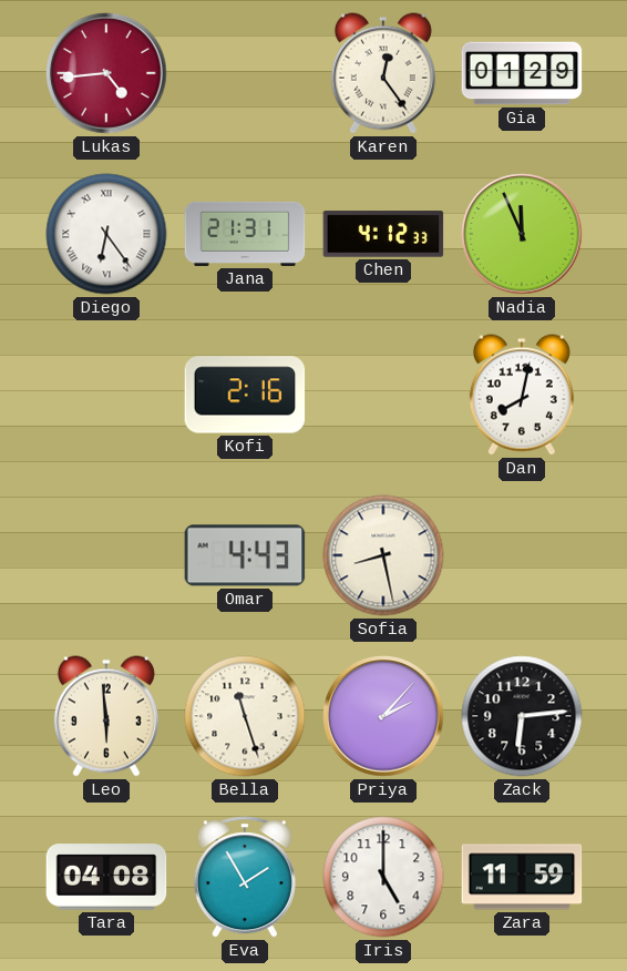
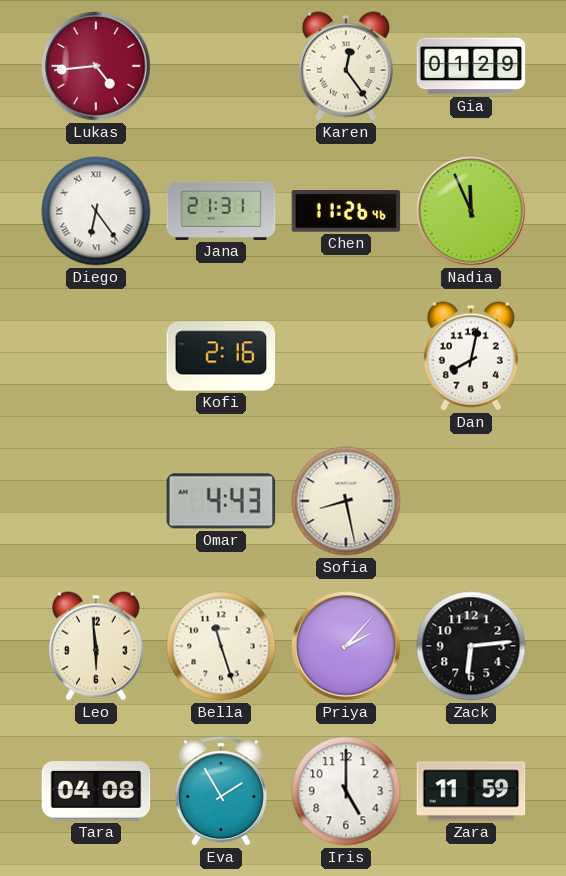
Chen: 4:12 -> 11:26
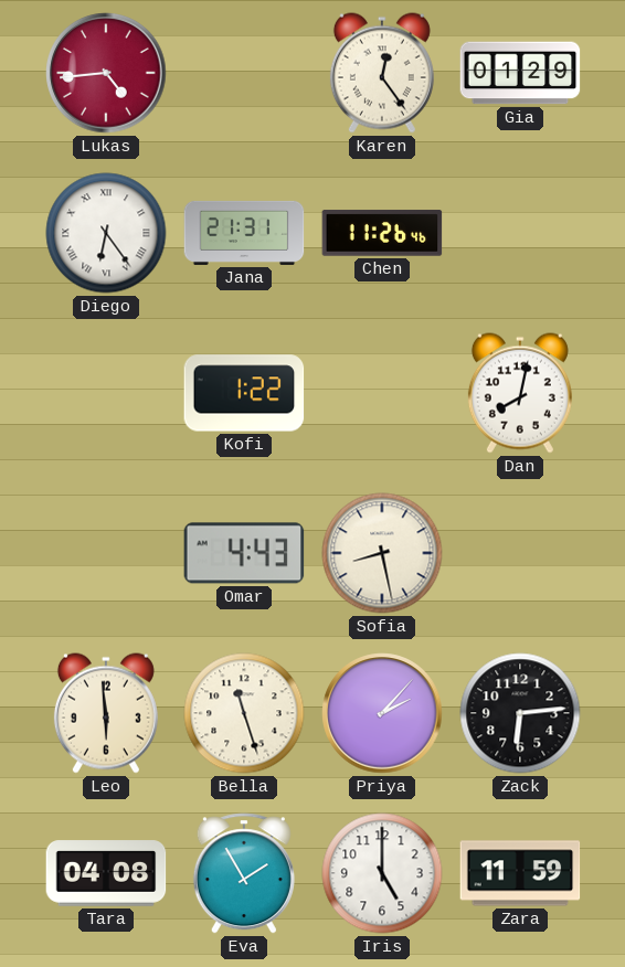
Nadia: 11:56 -> none
Kofi: 2:16 -> 1:22
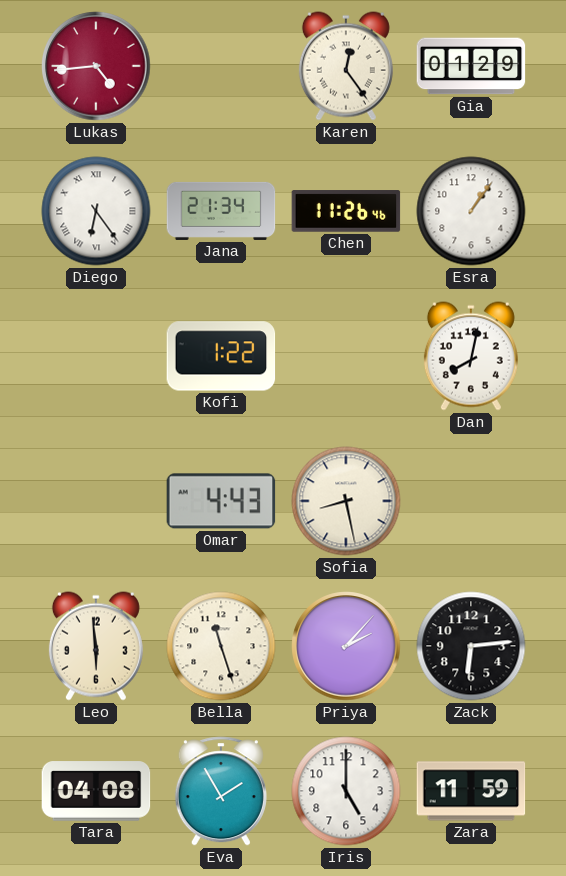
Jana: 21:31 -> 21:34
Esra: none -> 1:06
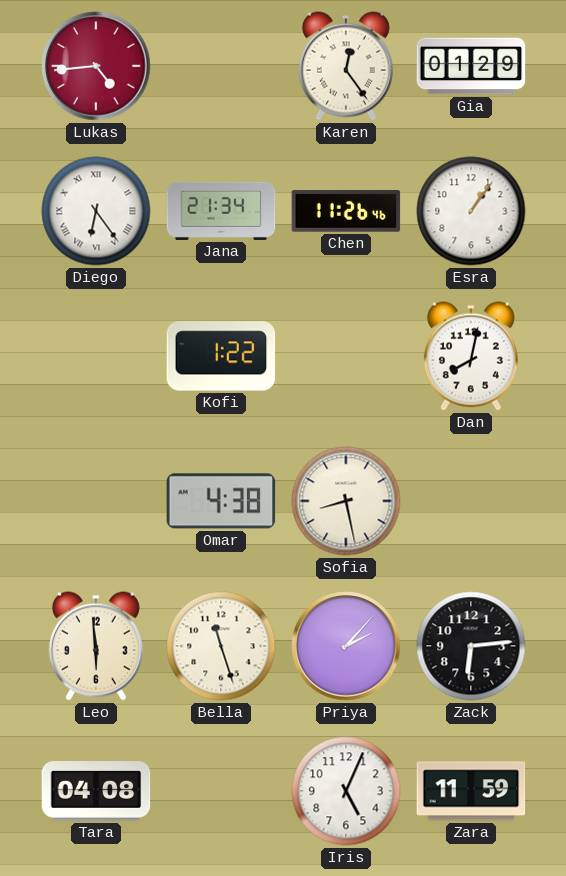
Omar: 4:43 -> 4:38
Eva: 1:55 -> none
Iris: 5:00 -> 5:04
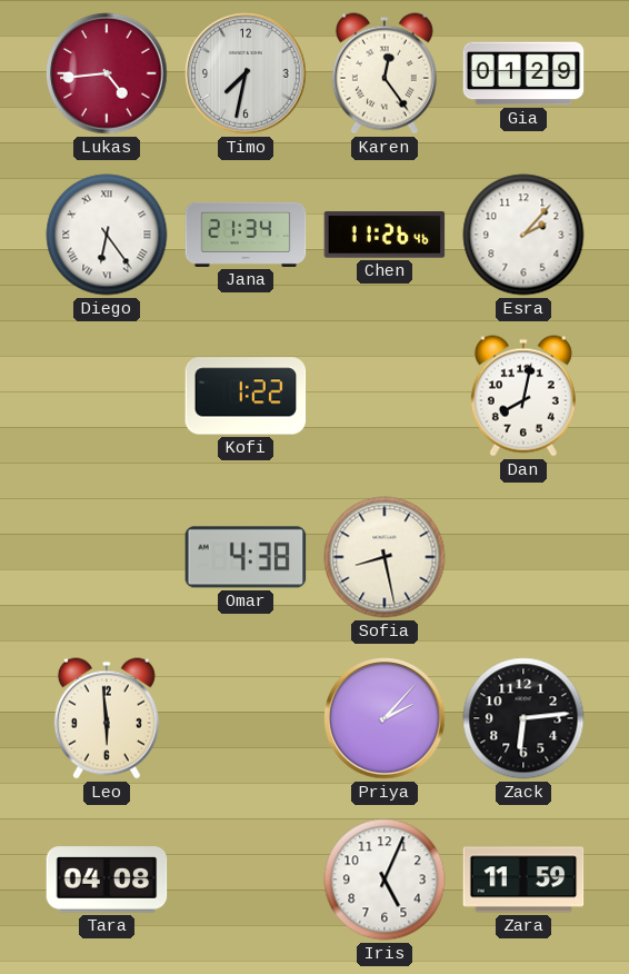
Timo: none -> 7:32
Esra: 1:06 -> 2:07
Bella: 11:27 -> none
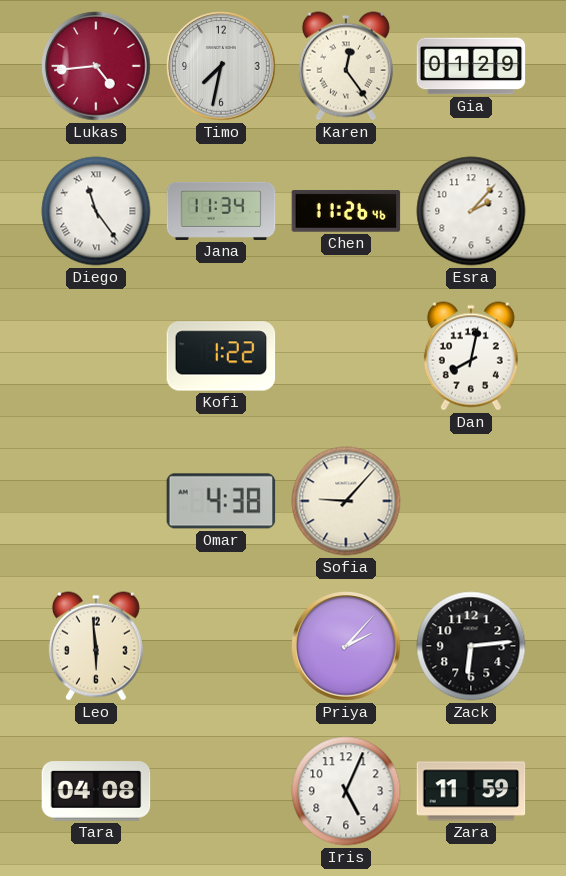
Diego: 6:24 -> 11:24
Jana: 21:34 -> 11:34
Sofia: 8:28 -> 9:07
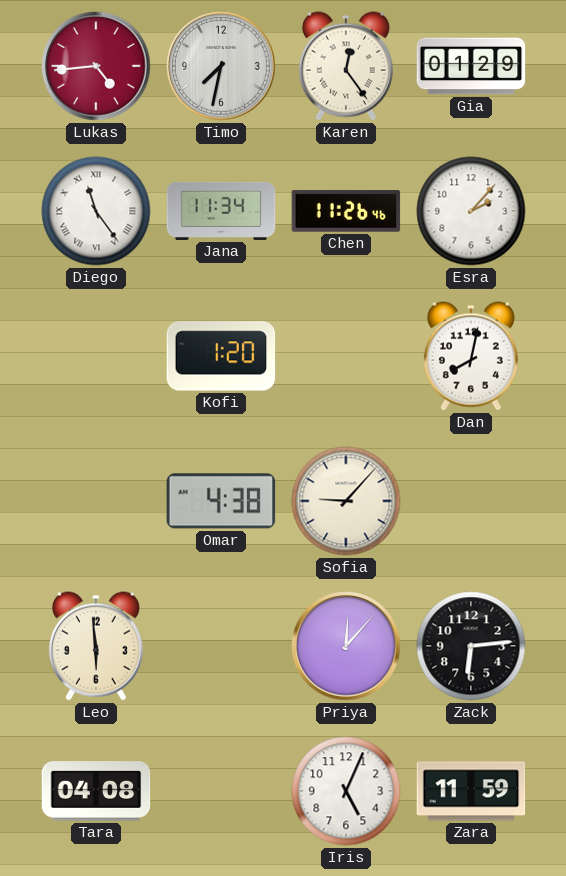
Kofi: 1:22 -> 1:20
Priya: 2:07 -> 12:07
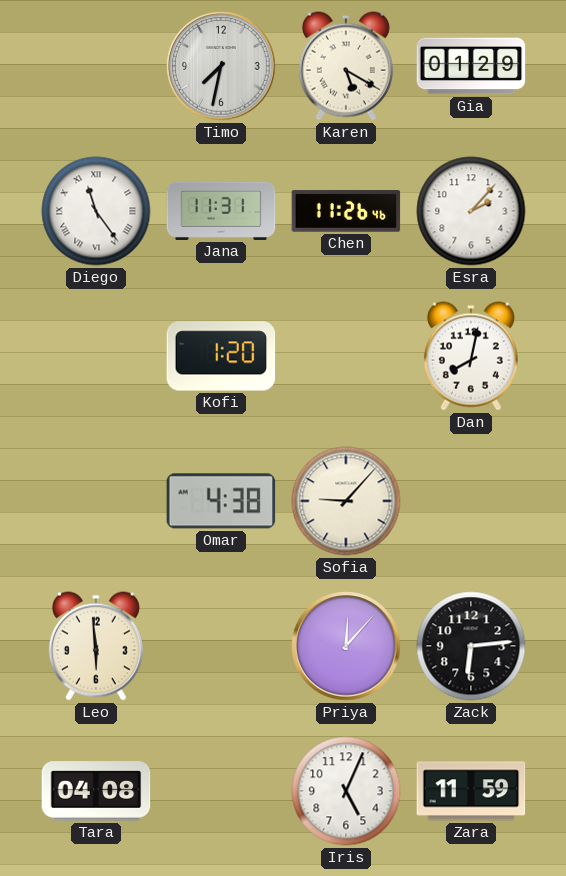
Lukas: 4:44 -> none
Karen: 12:24 -> 5:20
Jana: 11:34 -> 11:31
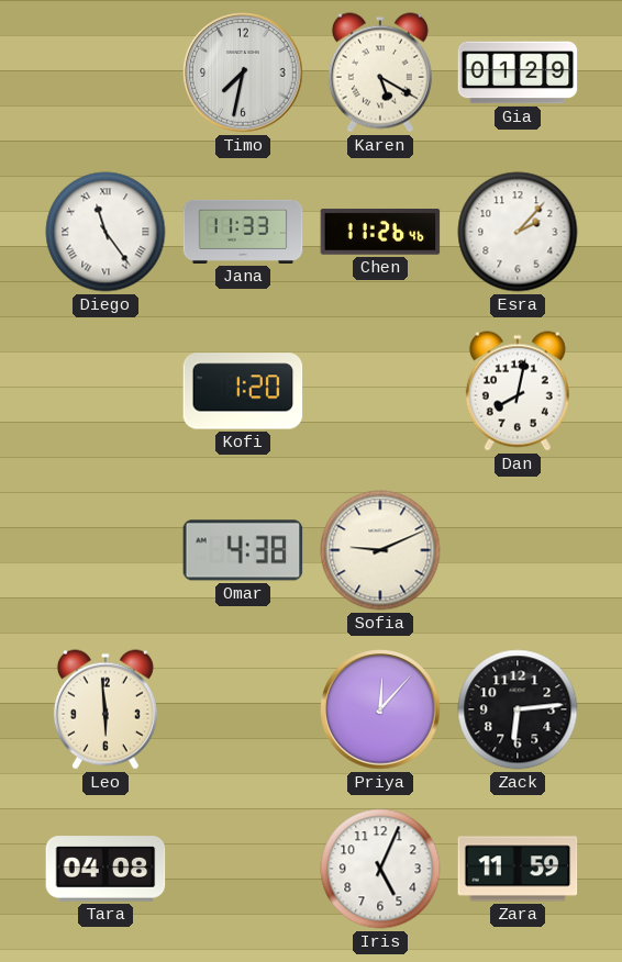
Jana: 11:31 -> 11:33
Sofia: 9:07 -> 9:11
